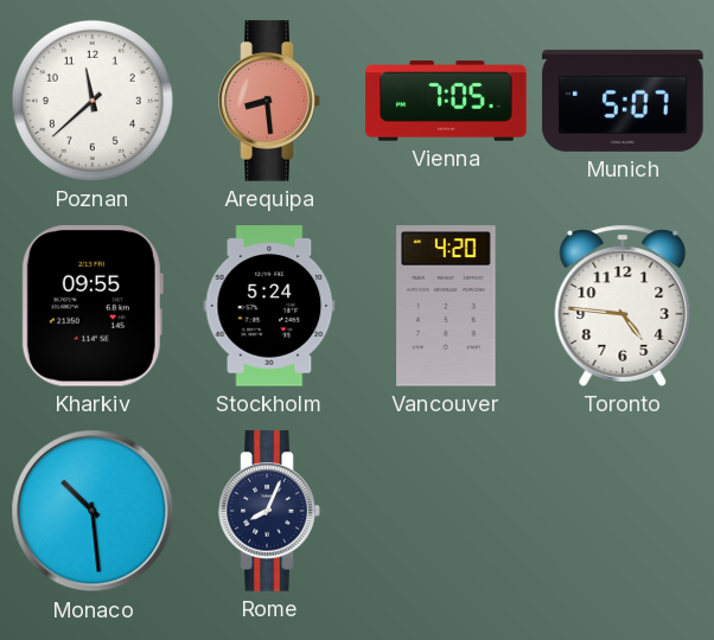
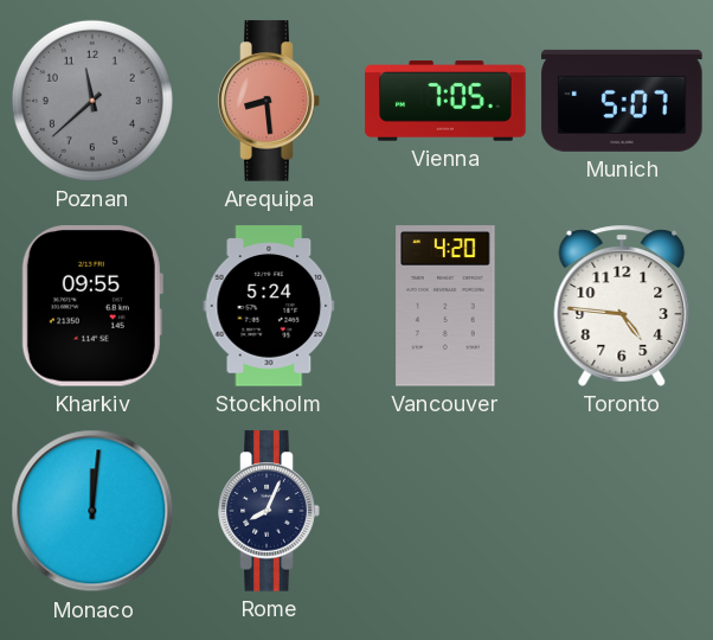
Poznan dial: white -> grey
Monaco: 10:29 -> 12:01
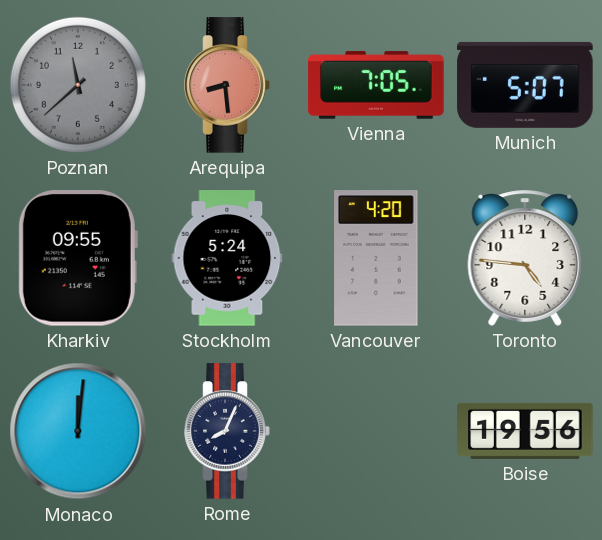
Boise: none -> 19:56
